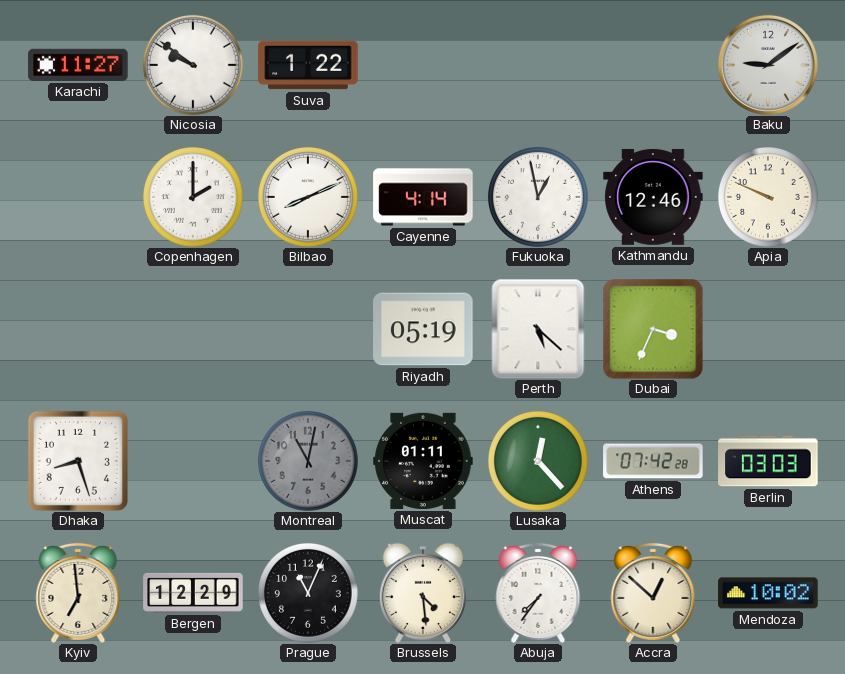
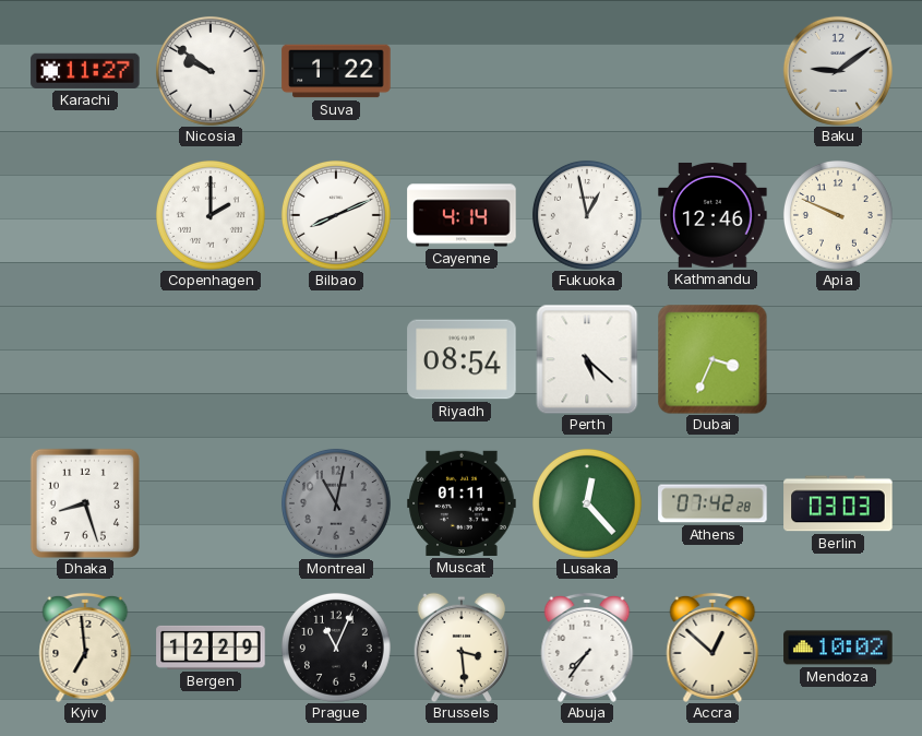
Riyadh: 05:19 -> 08:54
Brussels: 4:29 -> 3:29
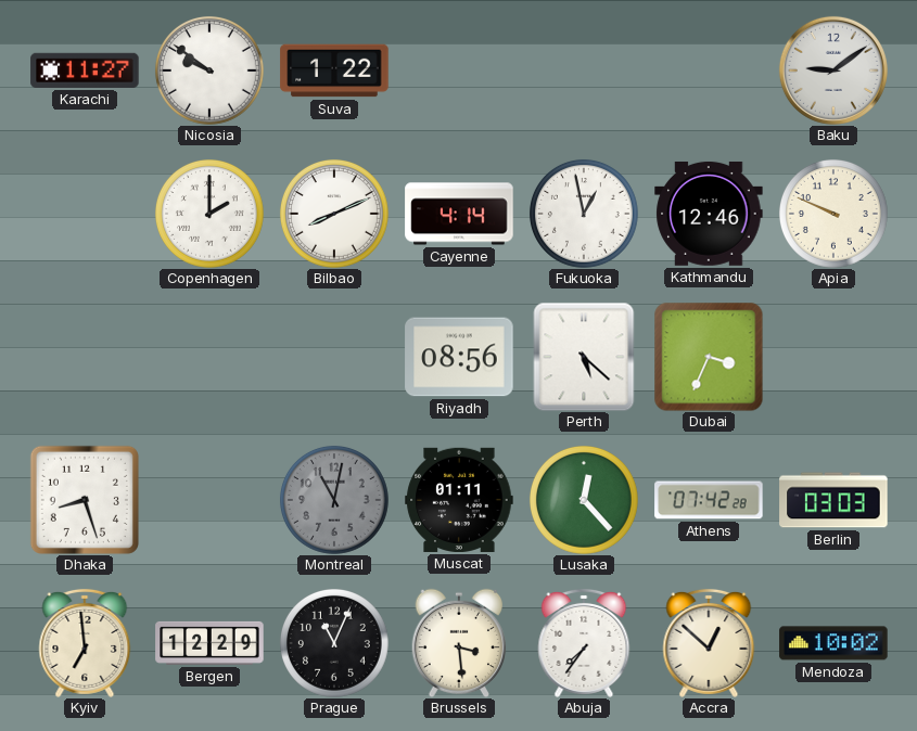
Riyadh: 08:54 -> 08:56
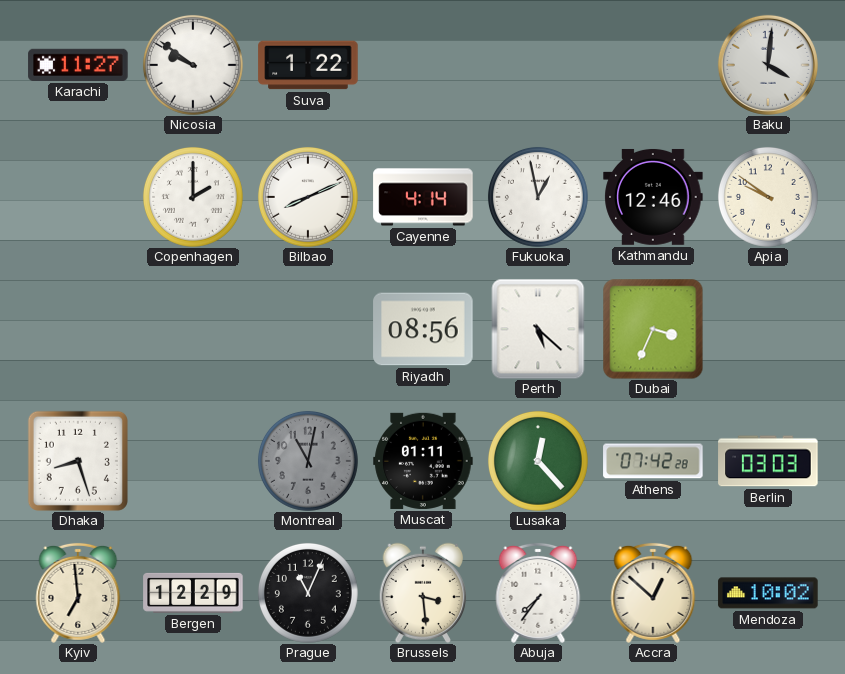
Baku: 9:09 -> 4:01
Apia: 9:49 -> 9:51
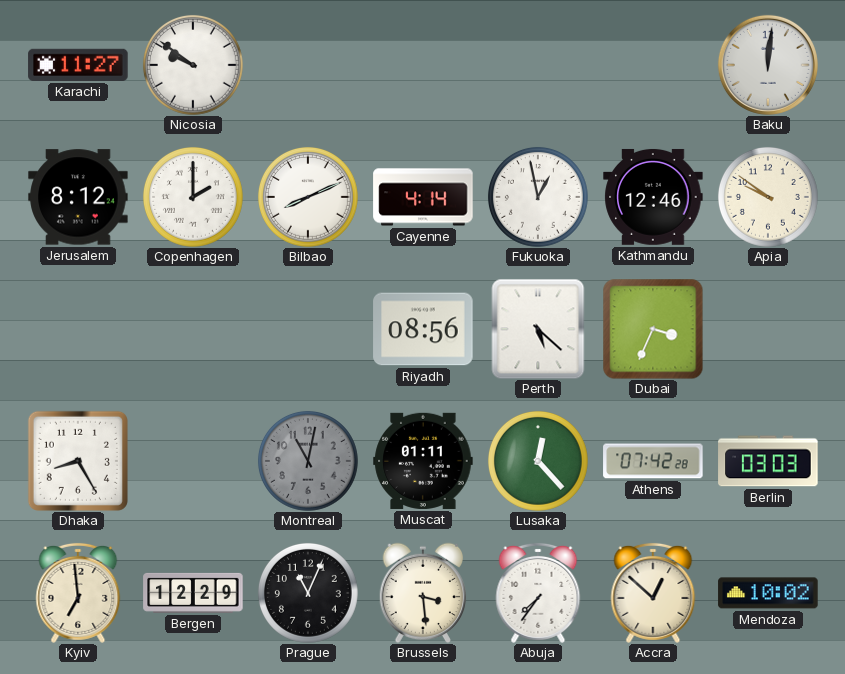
Suva: 1:22 -> none
Baku: 4:01 -> 12:01
Jerusalem: none -> 8:12
Dhaka: 8:27 -> 8:25
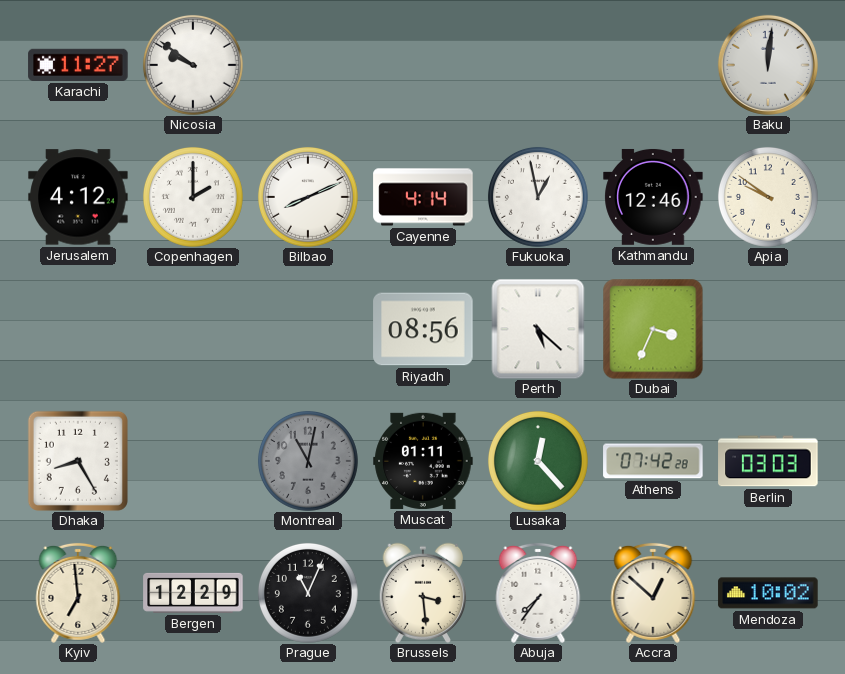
Jerusalem: 8:12 -> 4:12
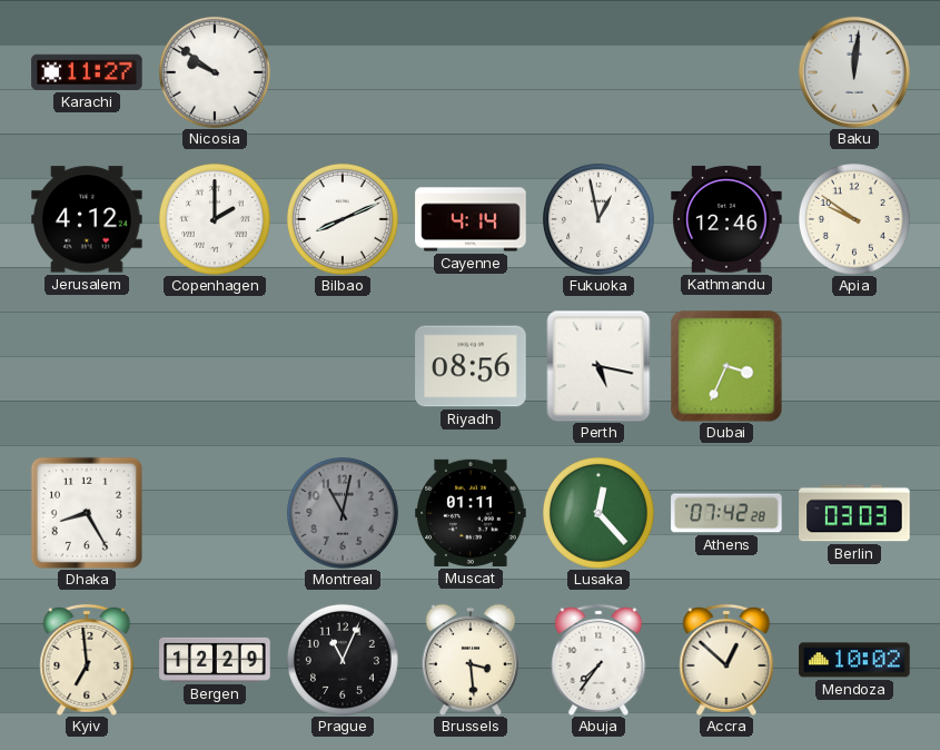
Perth: 5:22 -> 5:17
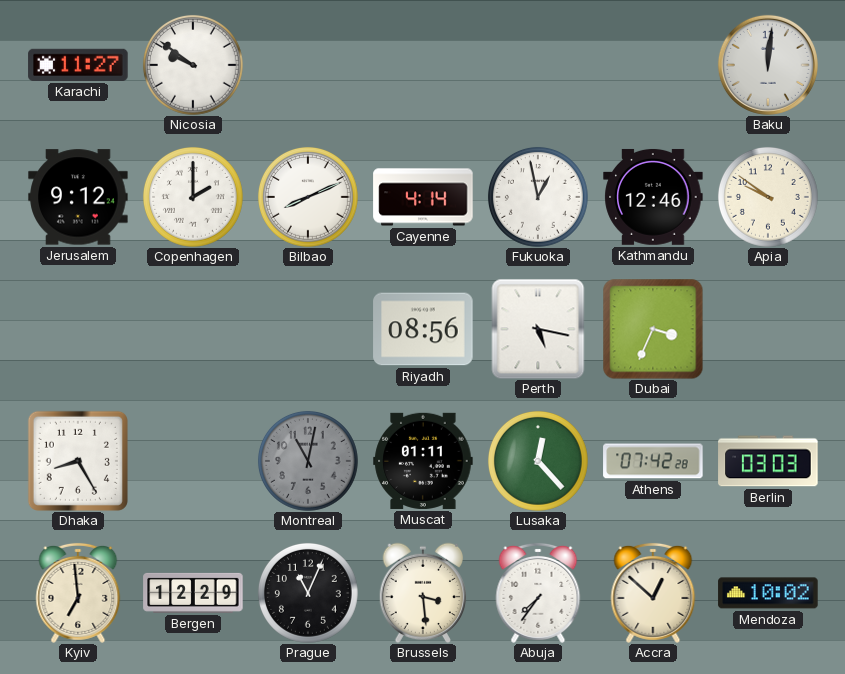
Jerusalem: 4:12 -> 9:12
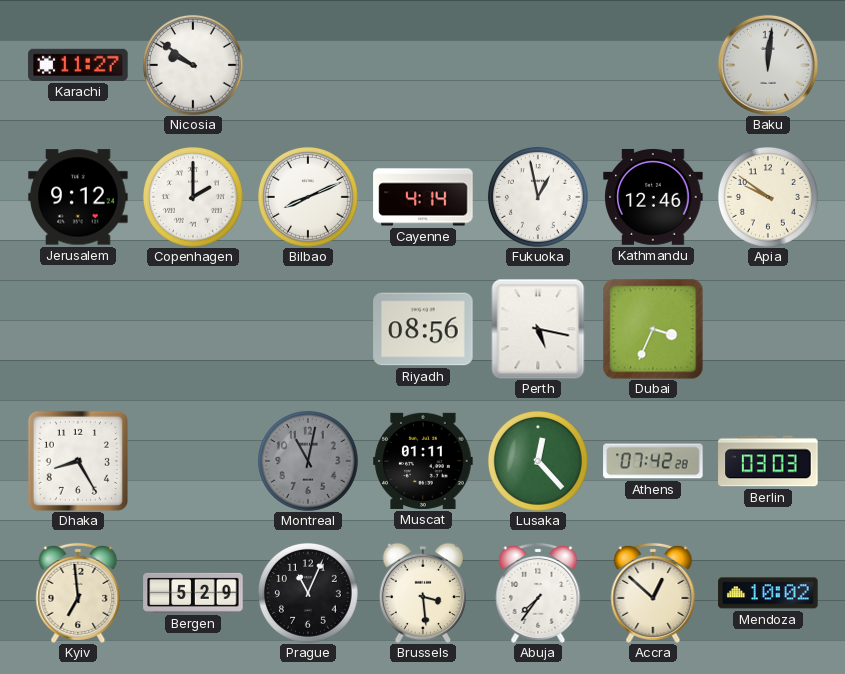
Bergen: 12:29 -> 5:29
